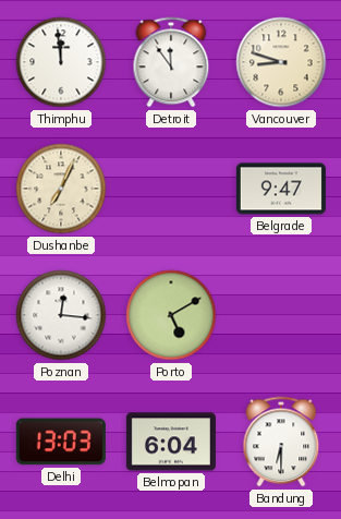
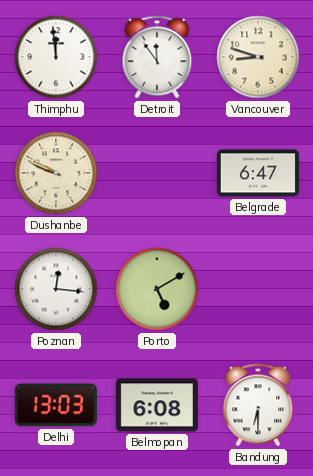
Dushanbe: 7:04 -> 9:49
Belgrade: 9:47 -> 6:47
Belmopan: 6:04 -> 6:08
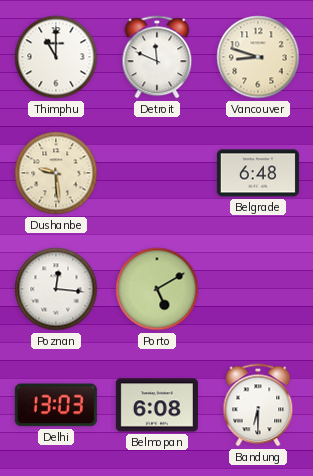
Thimphu: 11:59 -> 11:00
Detroit: 11:54 -> 11:49
Dushanbe: 9:49 -> 9:29
Belgrade: 6:47 -> 6:48
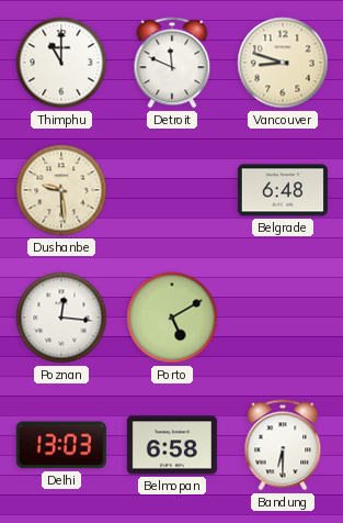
Belmopan: 6:08 -> 6:58
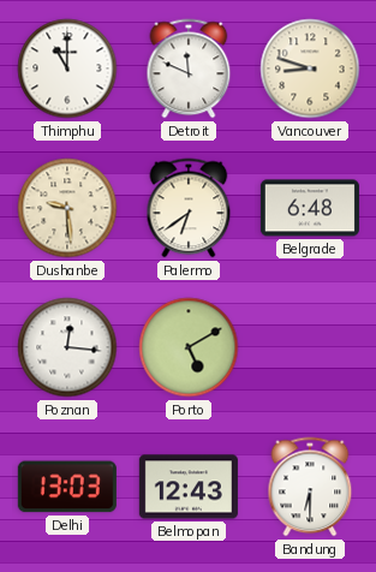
Palermo: none -> 6:39
Belmopan: 6:58 -> 12:43
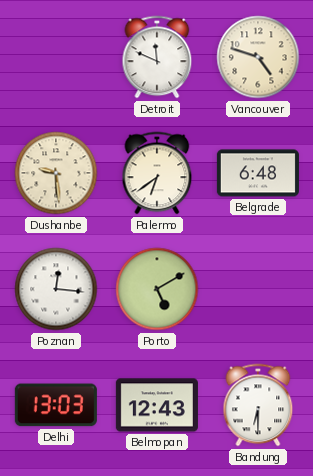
Thimphu: 11:00 -> none
Vancouver: 8:48 -> 4:48
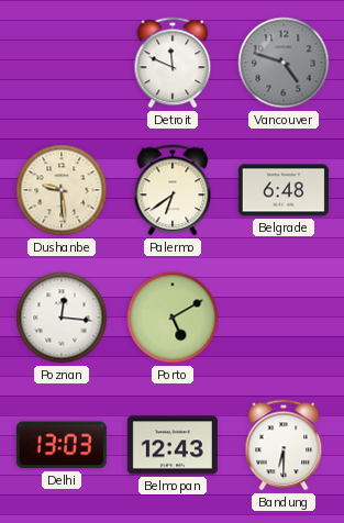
Vancouver dial: cream -> grey
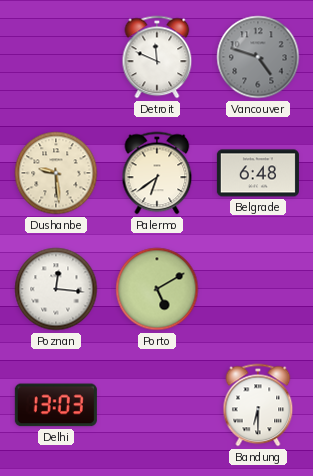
Belmopan: 12:43 -> none
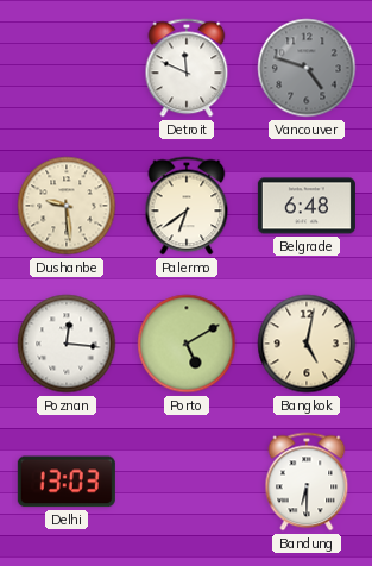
Bangkok: none -> 5:02
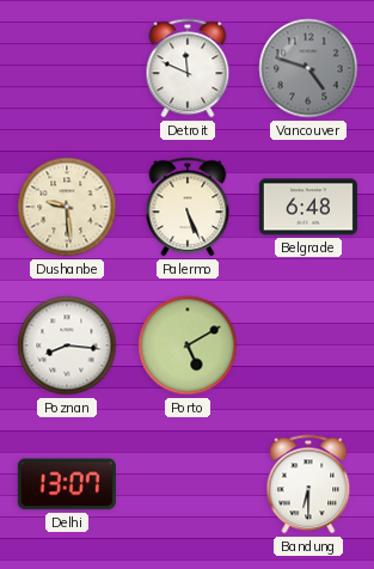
Palermo: 6:39 -> 5:26
Poznan: 12:16 -> 8:16
Bangkok: 5:02 -> none
Delhi: 13:03 -> 13:07
